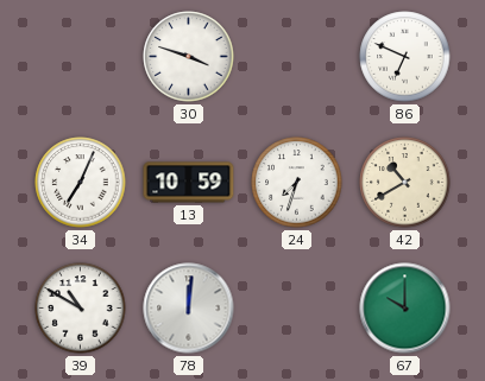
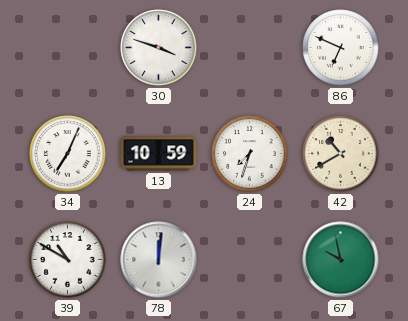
67: 10:00 -> 9:58
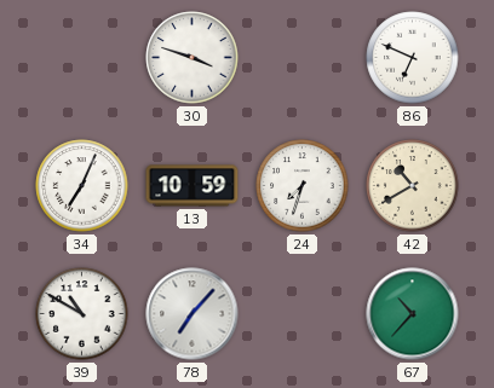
78: 12:01 -> 7:07
67: 9:58 -> 10:37
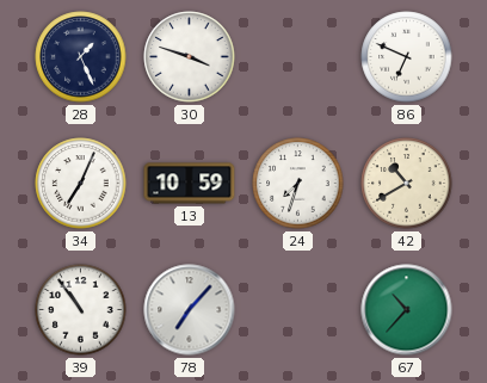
28: none -> 1:26
39: 10:50 -> 10:54
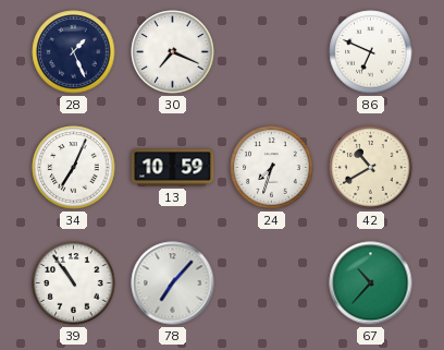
30: 3:48 -> 7:19
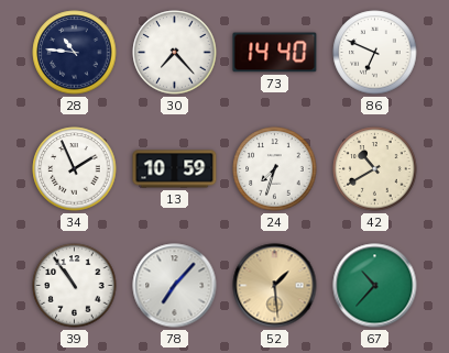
28: 1:26 -> 10:46
30: 7:19 -> 7:23
73: none -> 14:40
34: 7:04 -> 1:56
52: none -> 1:29
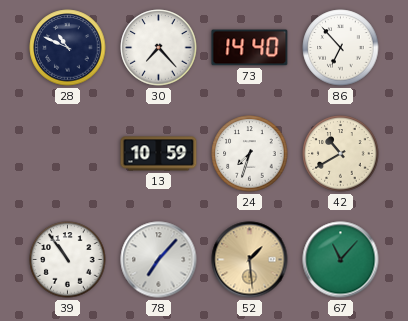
28: 10:46 -> 10:49
86: 6:49 -> 6:53
34: 1:56 -> none
67: 10:37 -> 11:07
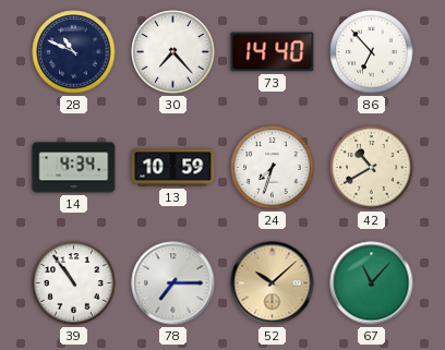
14: none -> 4:34
78: 7:07 -> 7:15
52: 1:29 -> 10:08
